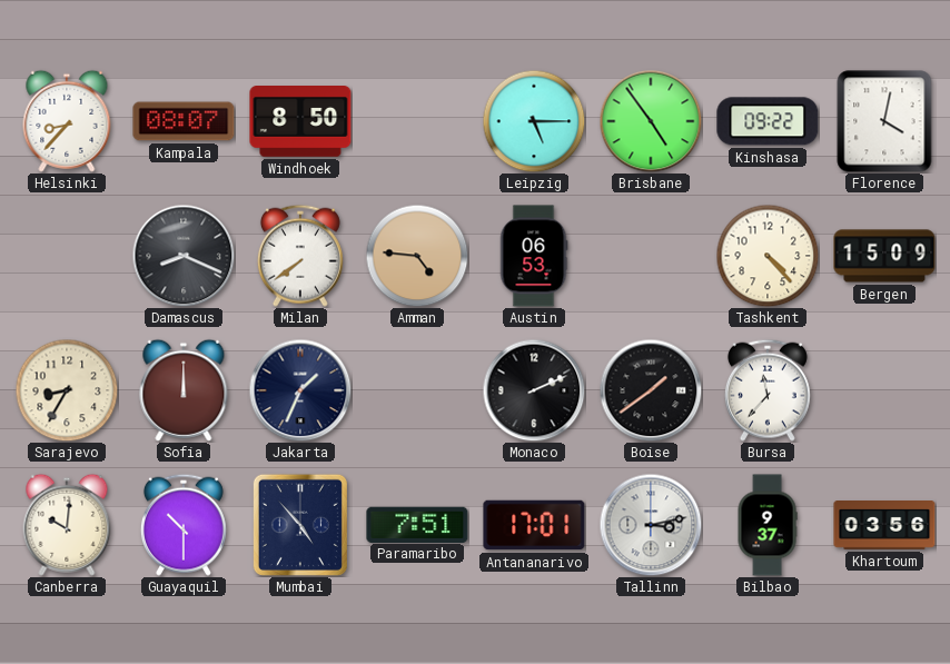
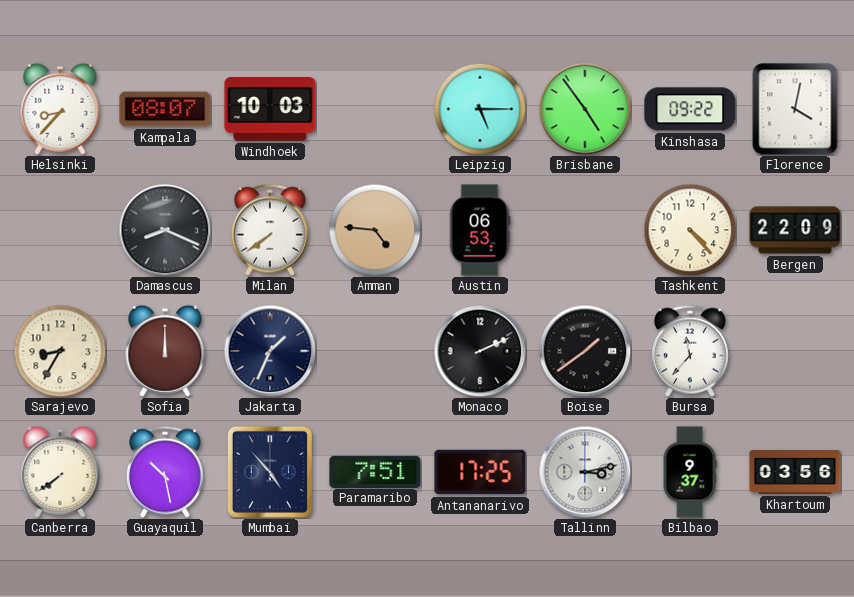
Windhoek: 8:50 -> 10:03
Bergen: 15:09 -> 22:09
Canberra: 10:01 -> 7:39
Guayaquil: 10:30 -> 10:28
Antananarivo: 17:01 -> 17:25
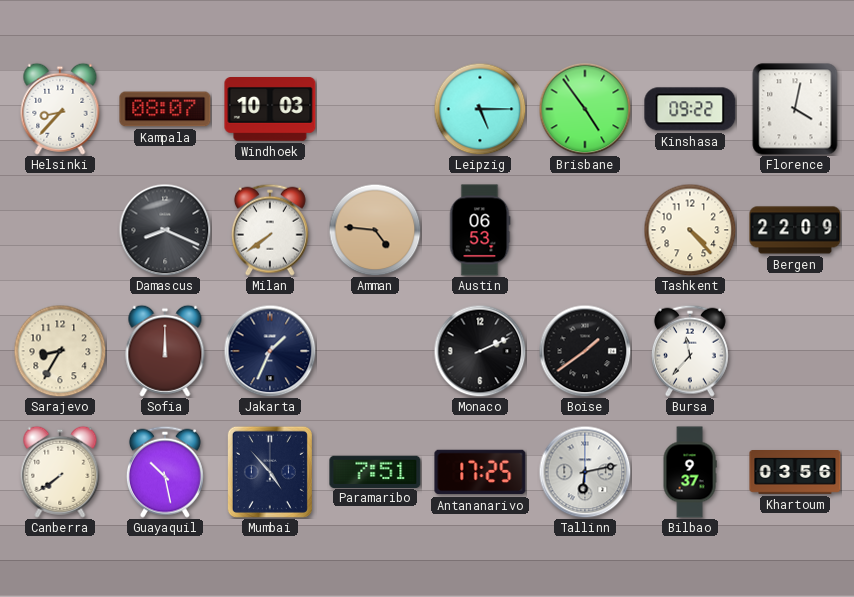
Tallinn: 3:13 -> 6:13
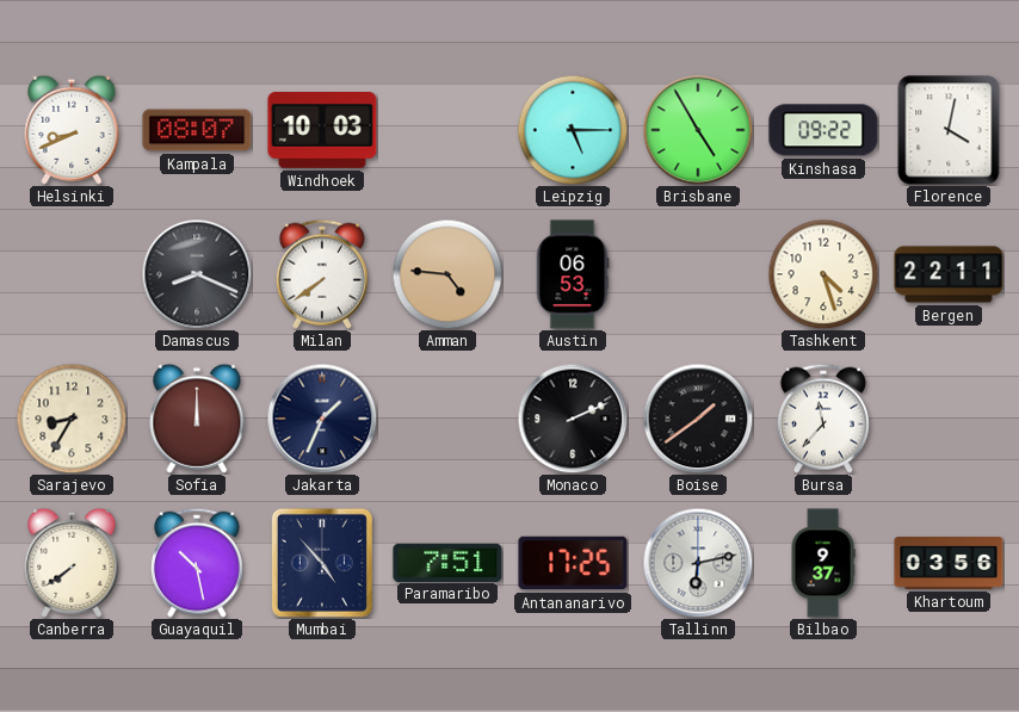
Helsinki: 8:37 -> 8:41
Brisbane: 4:54 -> 4:55
Tashkent: 4:23 -> 4:27
Bergen: 22:09 -> 22:11
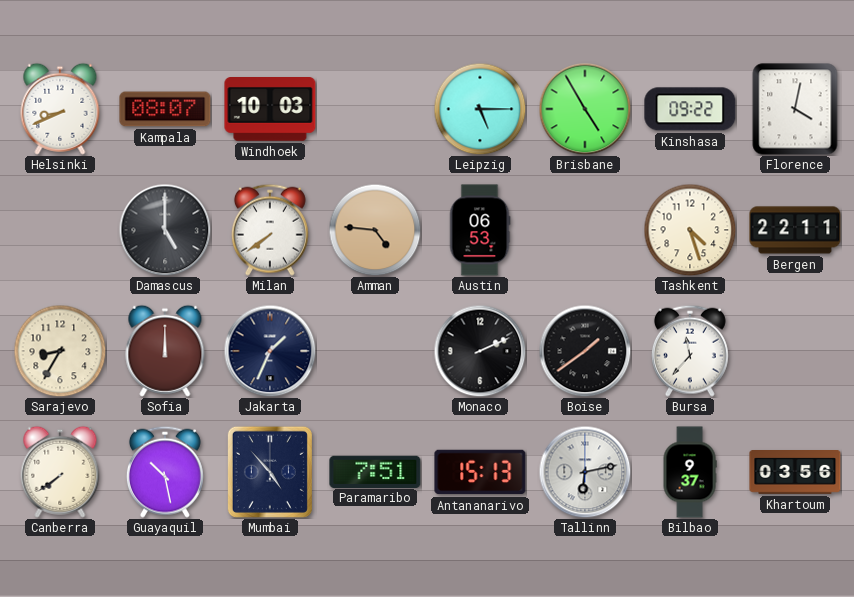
Damascus: 8:19 -> 5:00
Antananarivo: 17:25 -> 15:13
